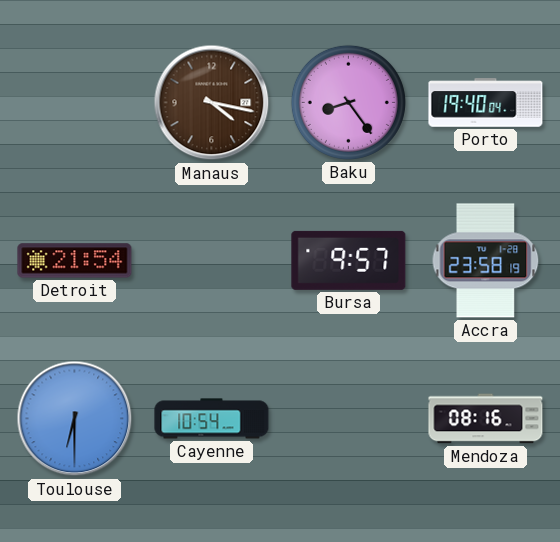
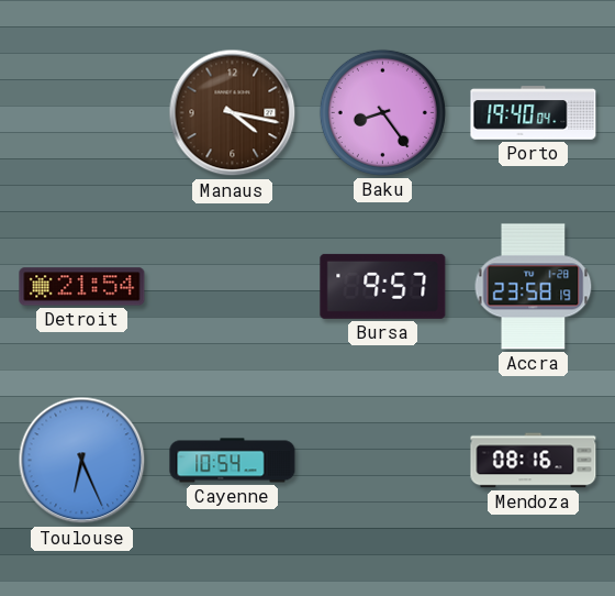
Toulouse: 6:30 -> 6:26
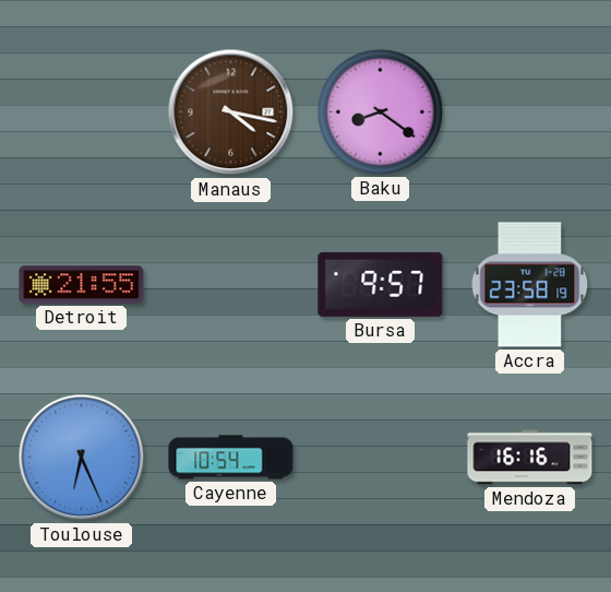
Baku: 8:24 -> 8:21
Porto: 19:40 -> none
Detroit: 21:54 -> 21:55
Mendoza: 08:16 -> 16:16
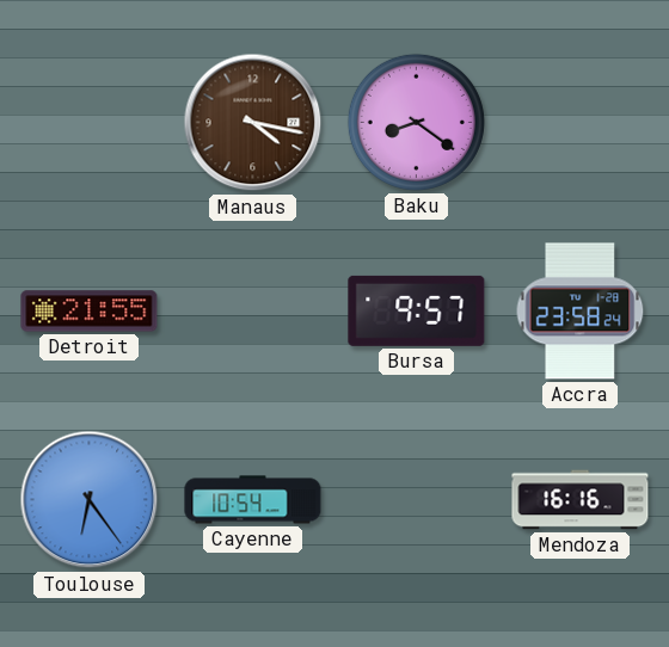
Accra: 23:58:19 -> 23:58:24
Toulouse: 6:26 -> 6:24
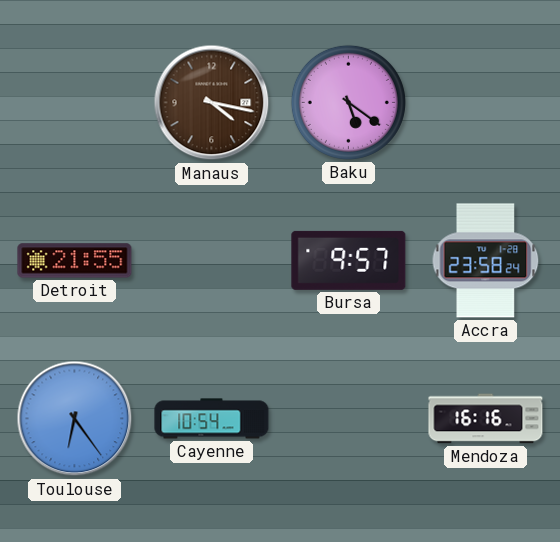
Baku: 8:21 -> 5:21
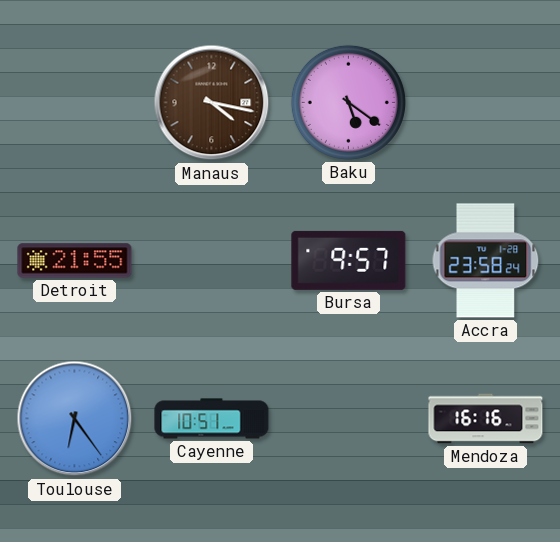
Cayenne: 10:54 -> 10:51
